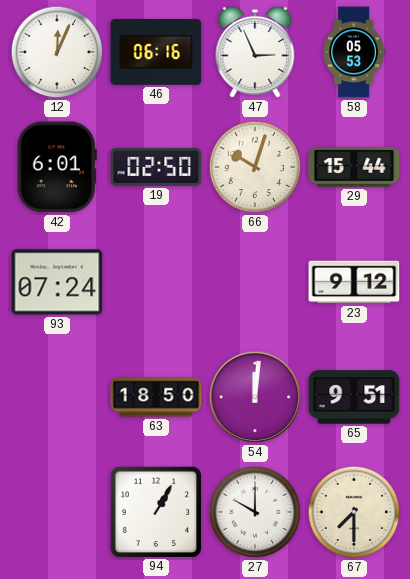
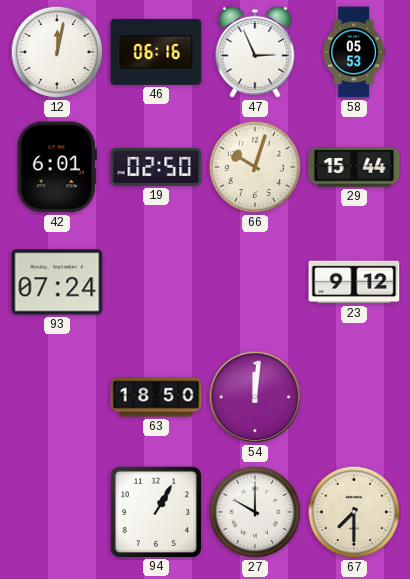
12: 12:04 -> 12:02
65: 9:51 -> none
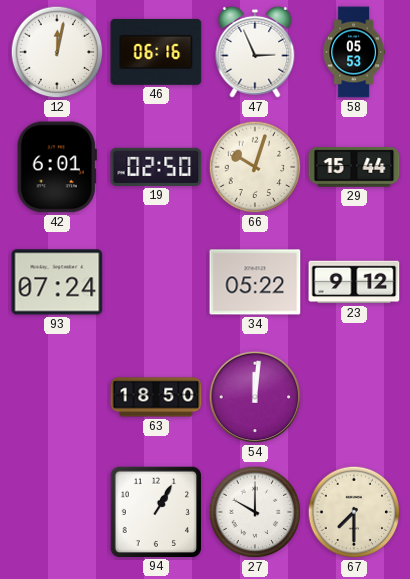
34: none -> 05:22
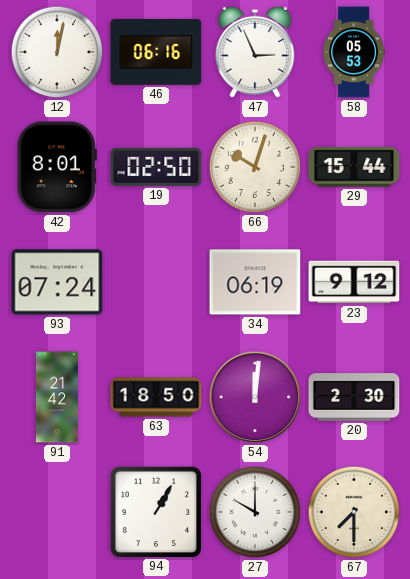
42: 6:01 -> 8:01
34: 05:22 -> 06:19
91: none -> 21:42
20: none -> 2:30
